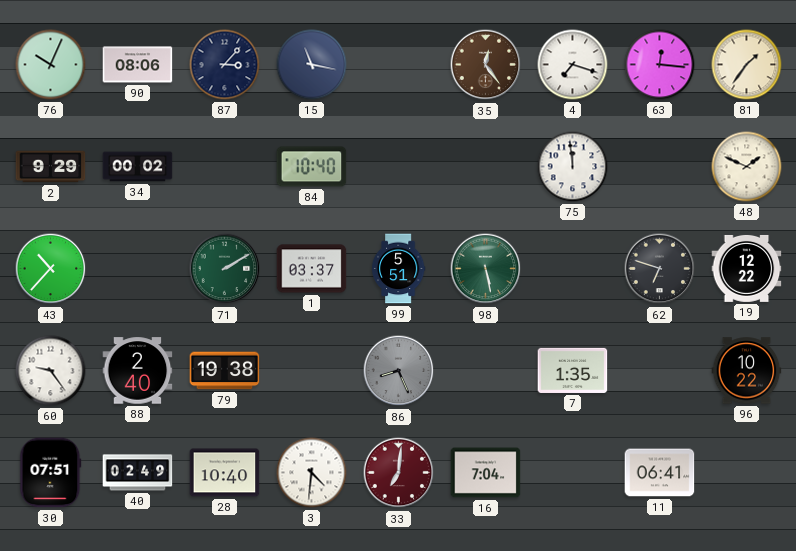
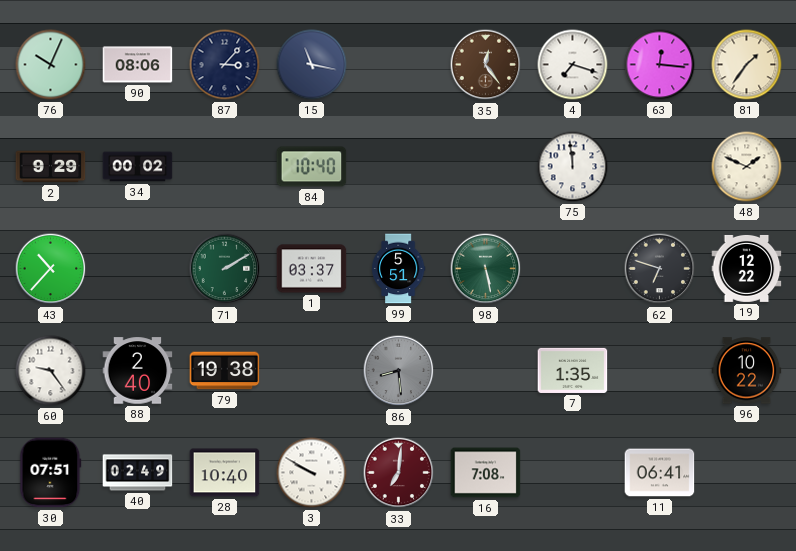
86: 8:26 -> 8:29
3: 4:31 -> 9:50
16: 7:04 -> 7:08
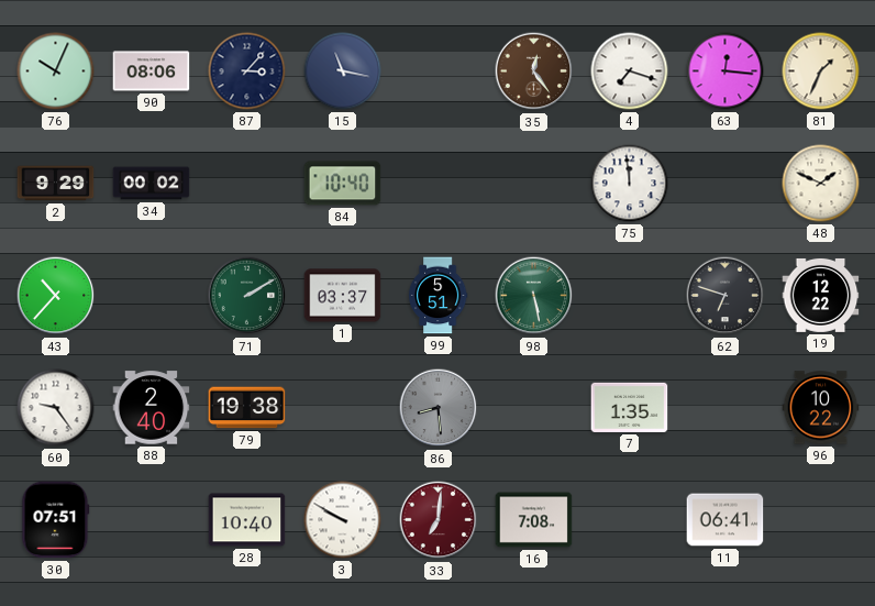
81: 1:36 -> 1:34
40: 02:49 -> none
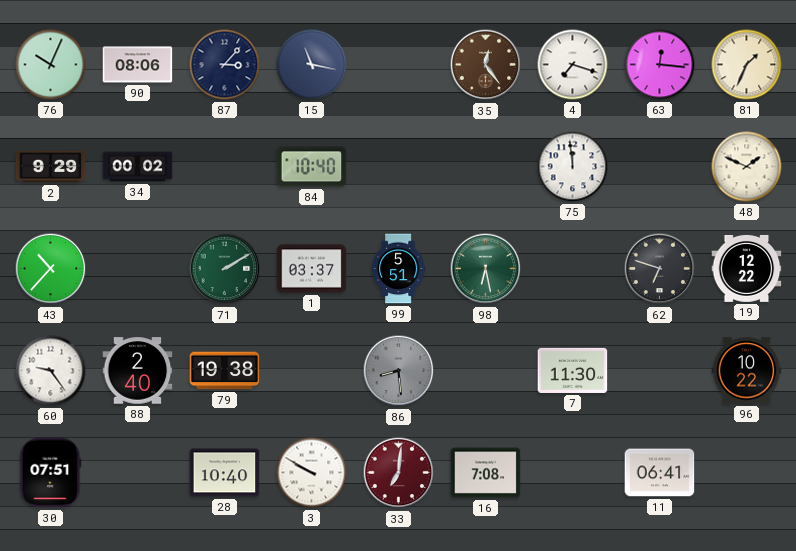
98: 5:28 -> 6:28
7: 1:35 -> 11:30
